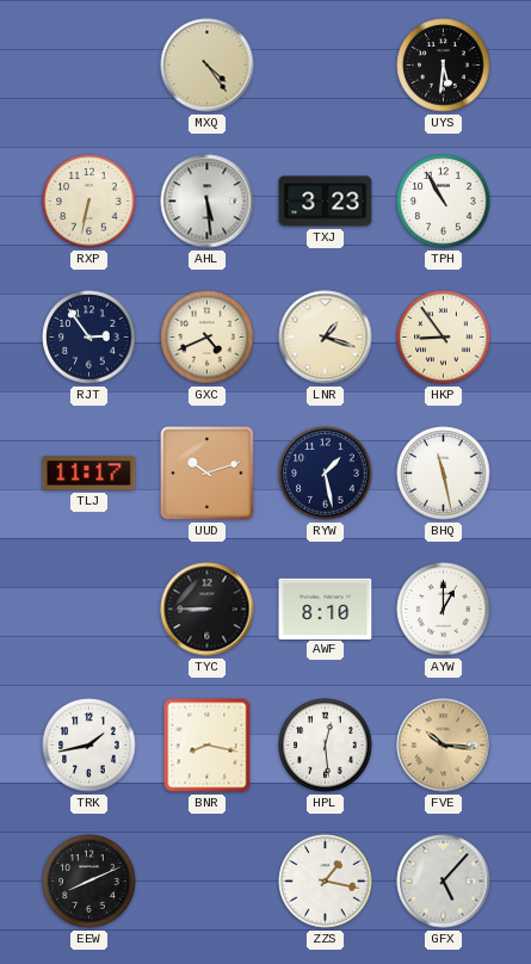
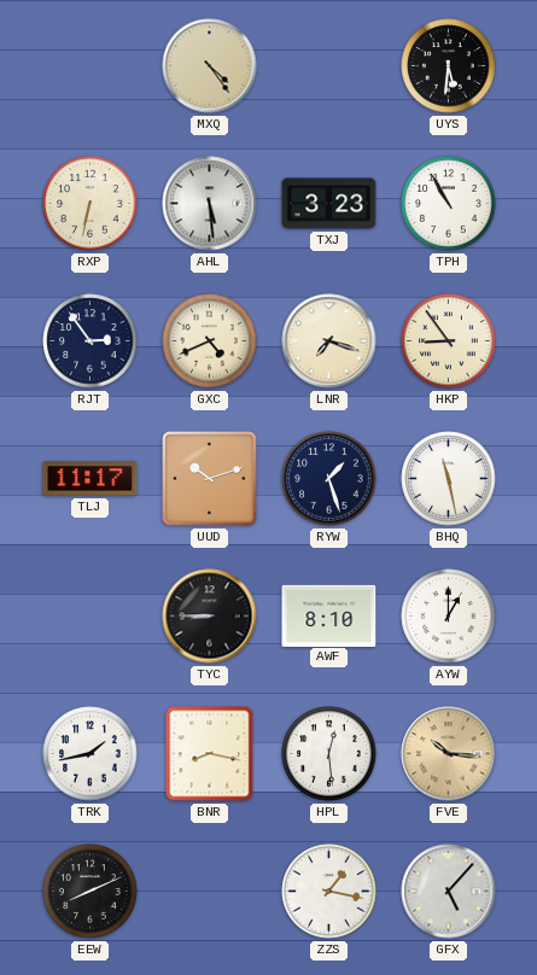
LNR: 1:18 -> 7:18
RYW: 1:28 -> 1:27
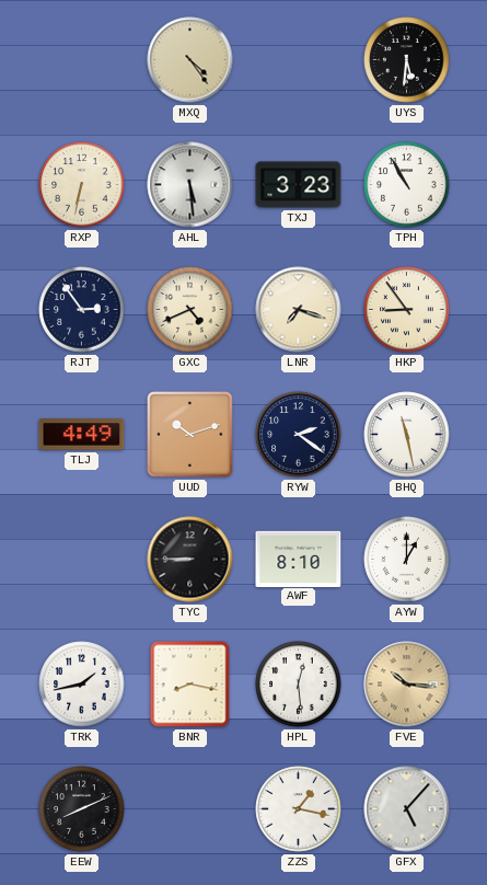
TLJ: 11:17 -> 4:49
RYW: 1:27 -> 2:21
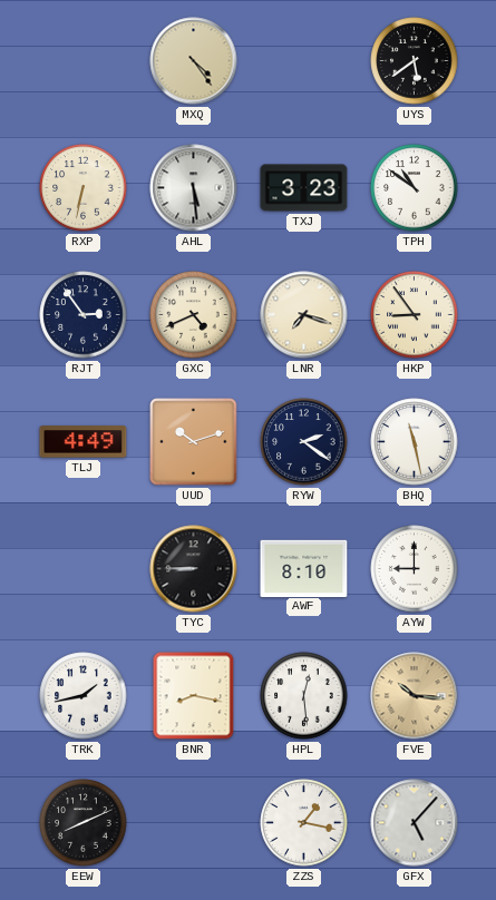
UYS: 5:31 -> 5:39
TPH: 10:55 -> 10:51
AYW: 1:00 -> 9:00
